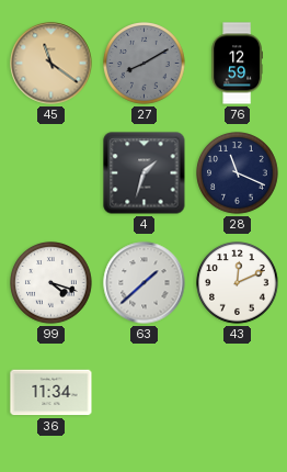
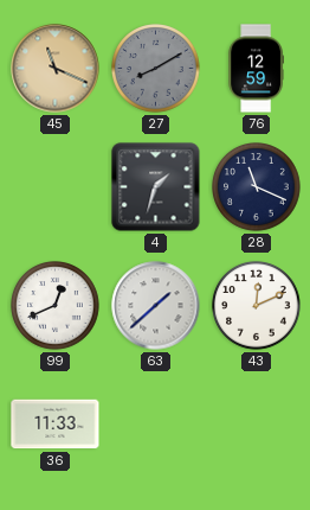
45: 11:21 -> 11:19
99: 4:18 -> 12:41
36: 11:34 -> 11:33
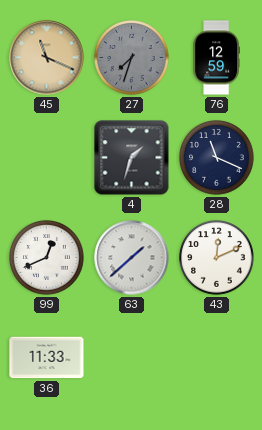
27: 8:10 -> 7:33
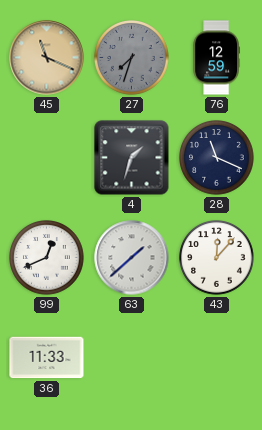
43: 12:11 -> 12:07
